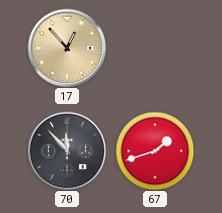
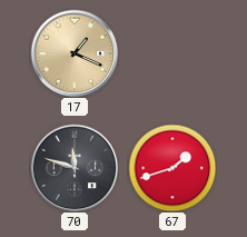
17: 12:53 -> 1:19
70: 11:53 -> 11:48
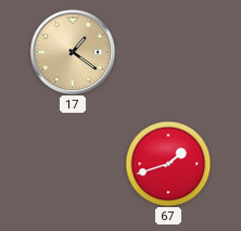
17: 1:19 -> 1:21
70: 11:48 -> none
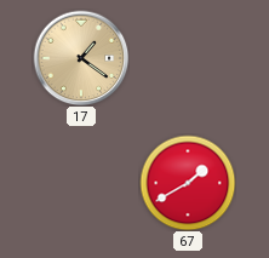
67: 1:42 -> 1:40
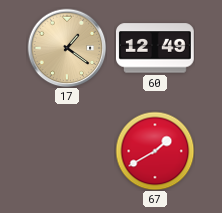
60: none -> 12:49
